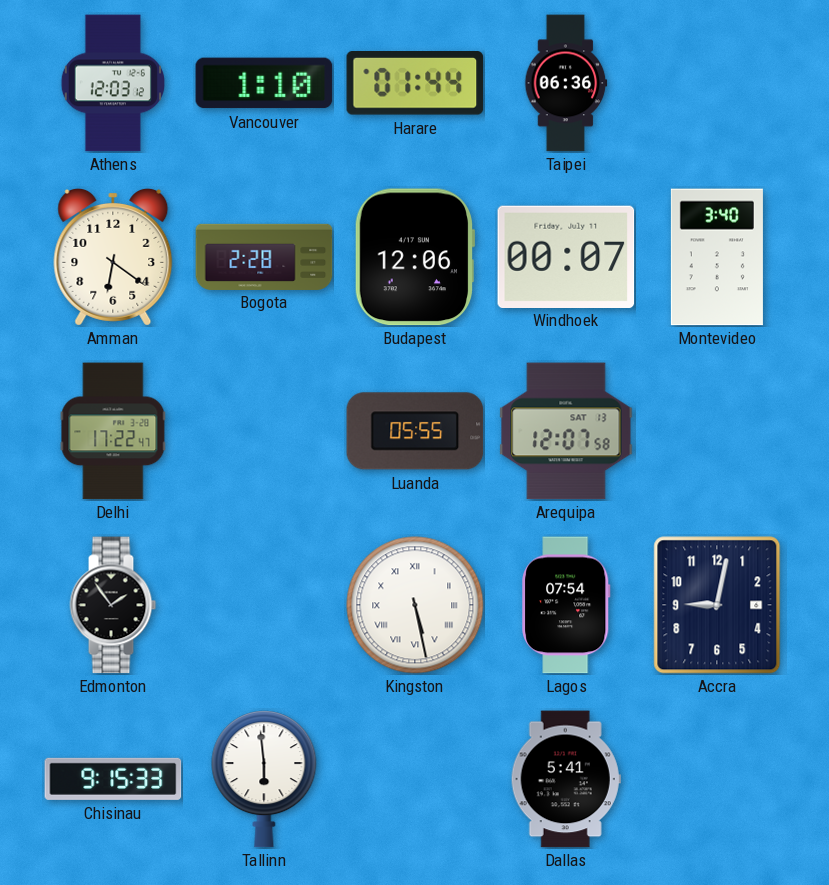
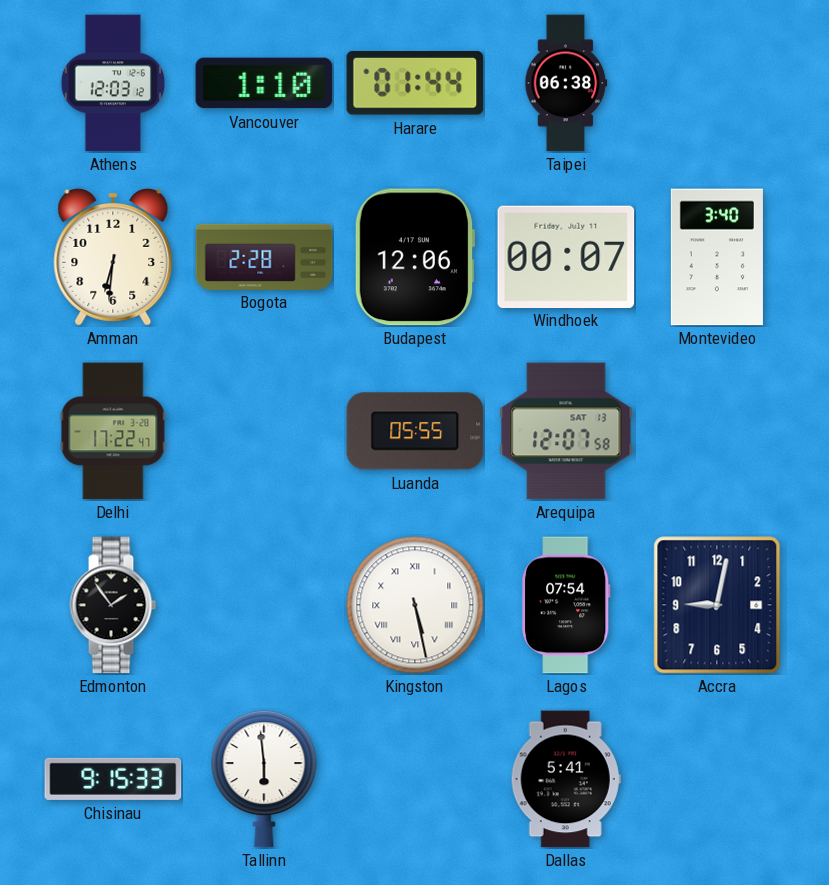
Taipei: 06:36 -> 06:38
Amman: 6:21 -> 6:31
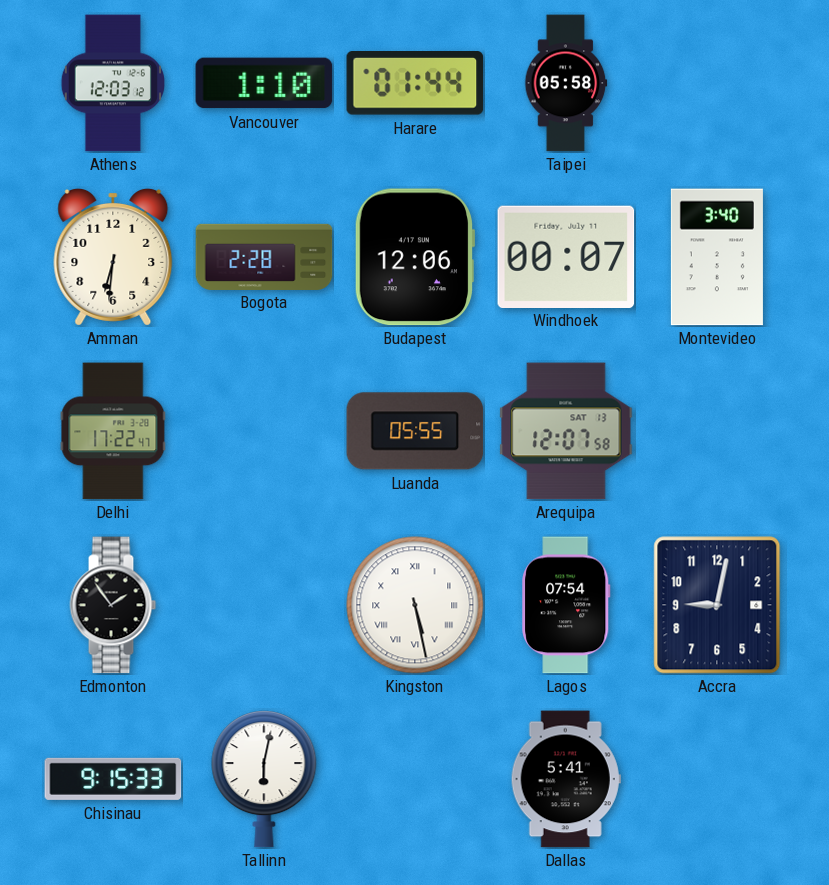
Taipei: 06:38 -> 05:58
Tallinn: 5:59 -> 6:02
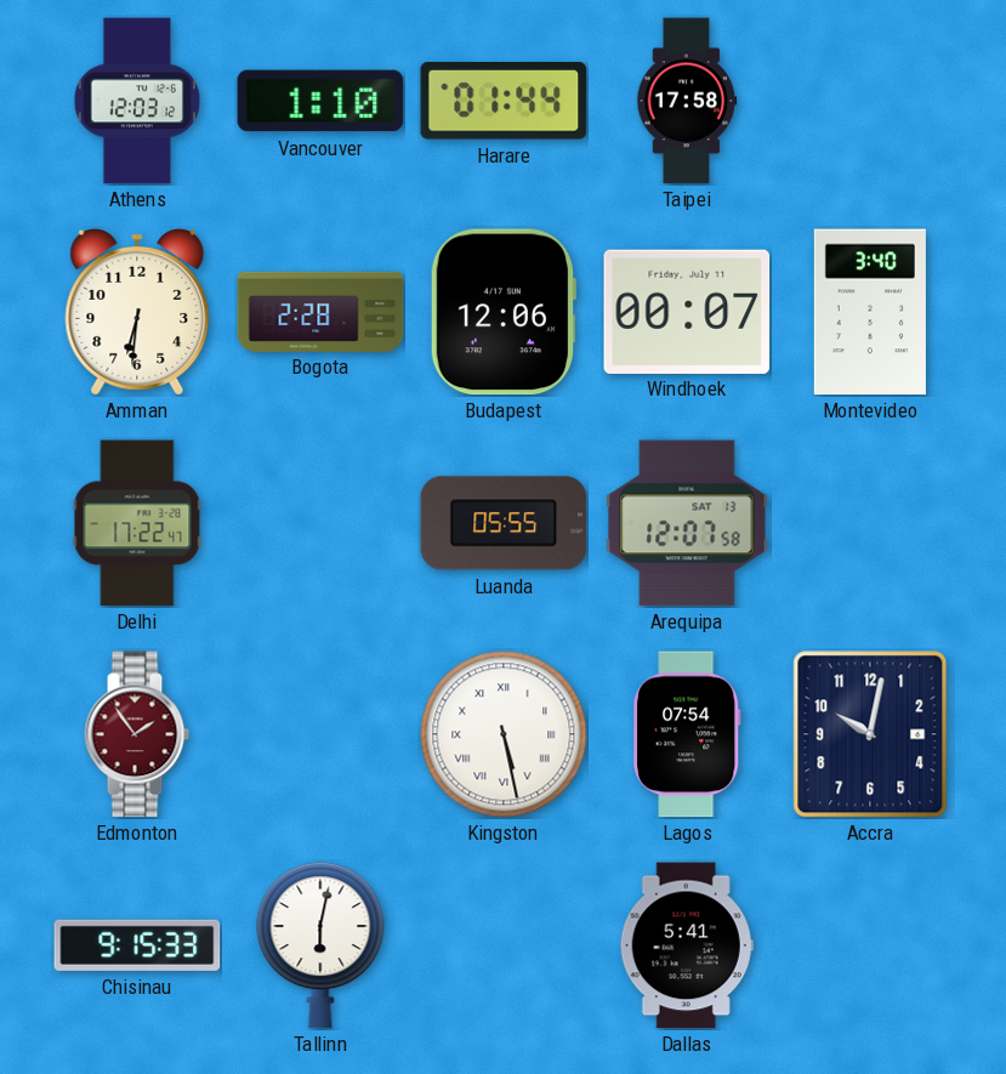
Taipei: 05:58 -> 17:58
Edmonton dial: black -> burgundy
Accra: 9:02 -> 10:02
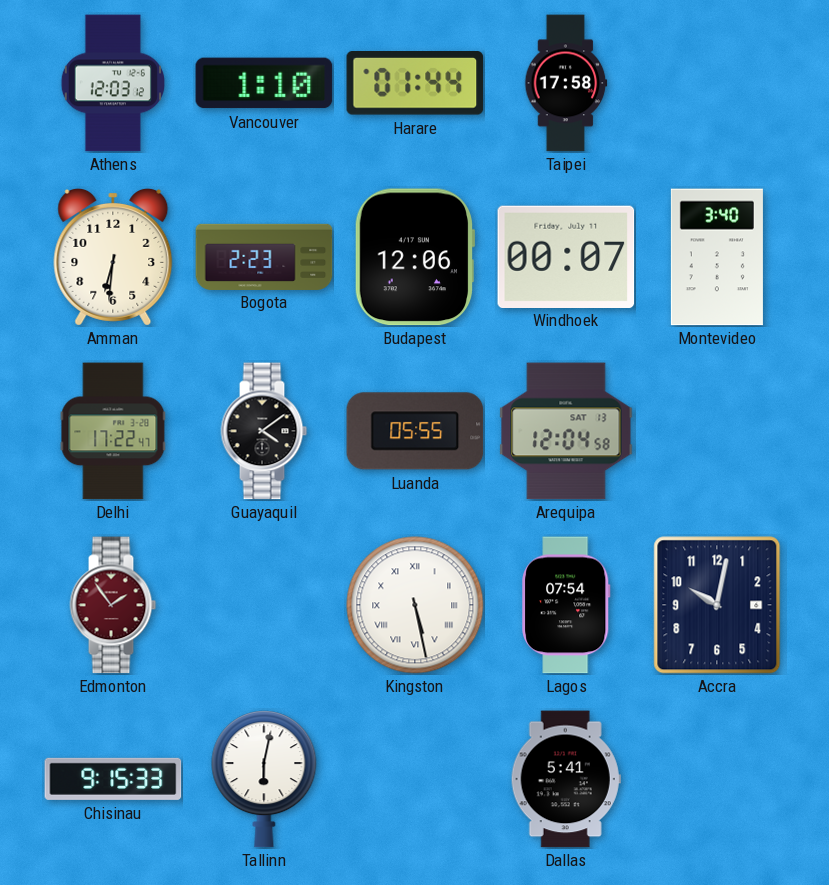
Bogota: 2:28 -> 2:23
Guayaquil: none -> 4:09
Arequipa: 12:07 -> 12:04
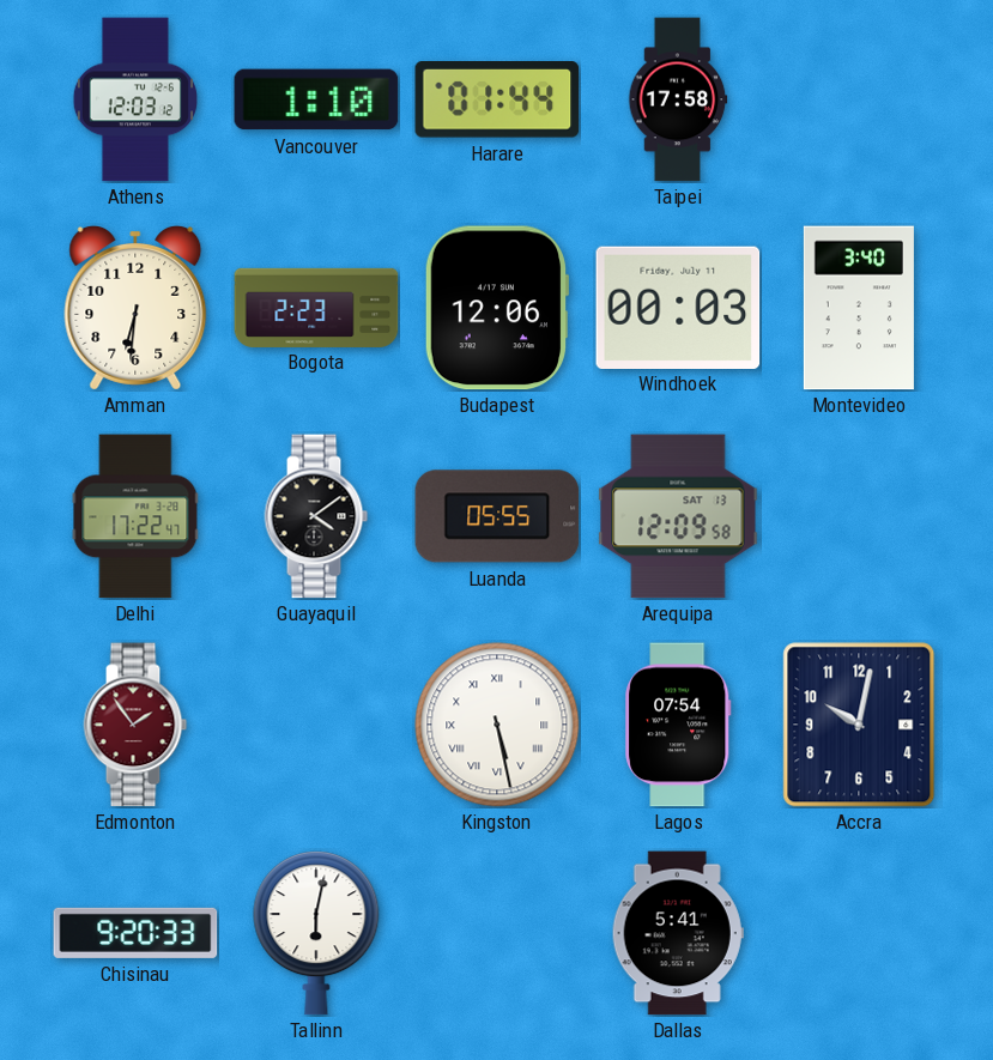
Windhoek: 00:07 -> 00:03
Arequipa: 12:04 -> 12:09
Chisinau: 9:15 -> 9:20
